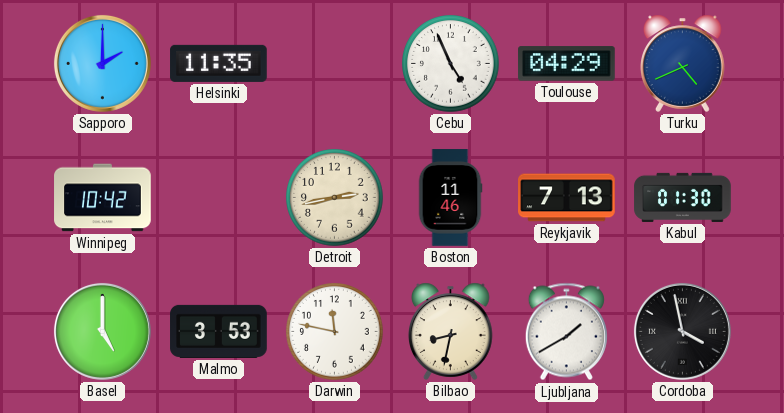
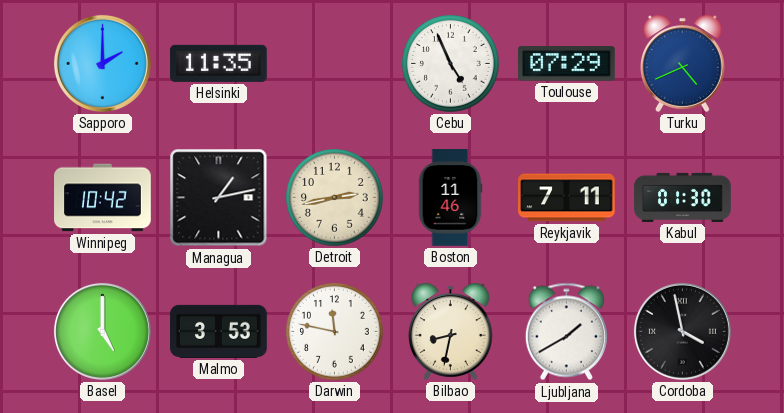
Toulouse: 04:29 -> 07:29
Managua: none -> 1:13
Reykjavik: 7:13 -> 7:11
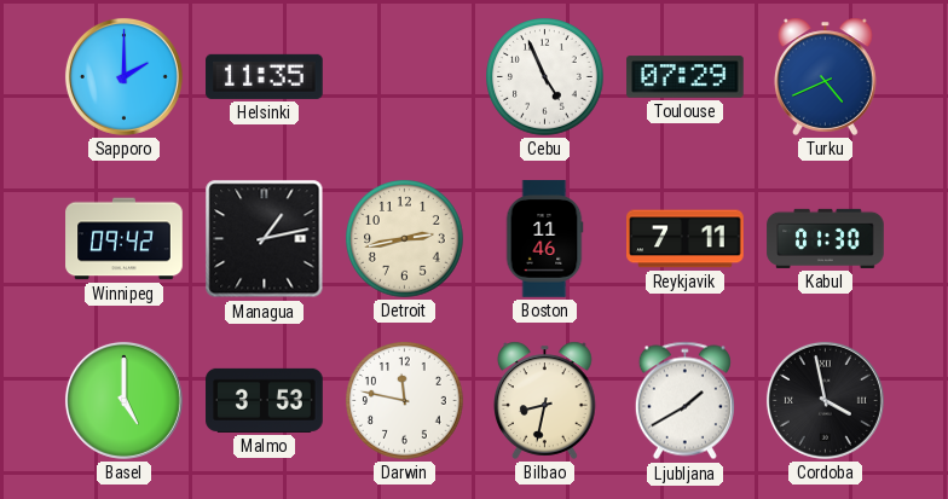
Winnipeg: 10:42 -> 09:42
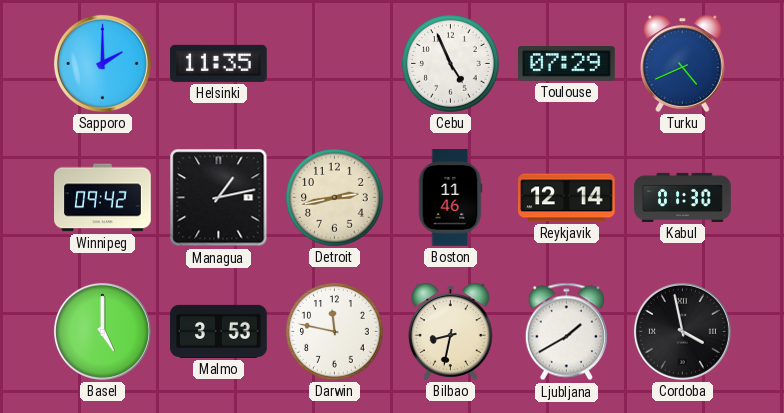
Reykjavik: 7:11 -> 12:14
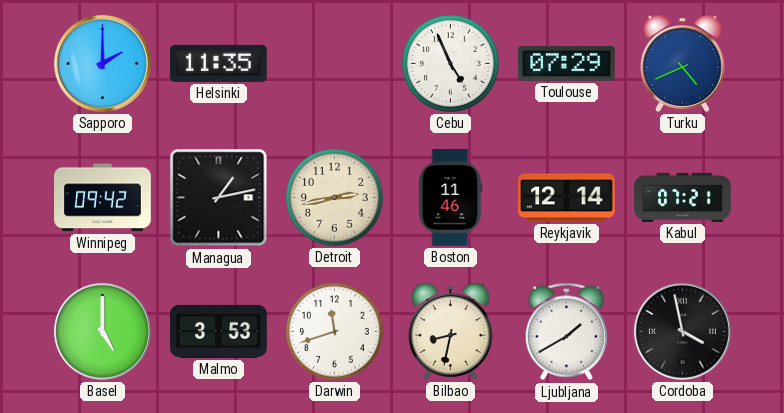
Kabul: 01:30 -> 07:21
Darwin: 11:47 -> 11:42
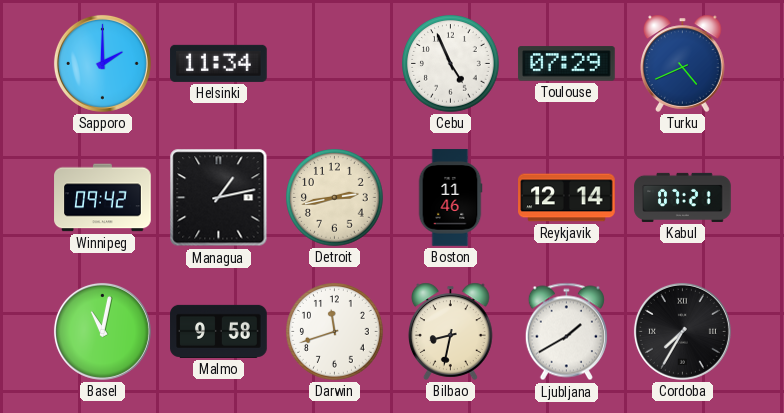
Helsinki: 11:35 -> 11:34
Basel: 5:00 -> 11:02
Malmo: 3:53 -> 9:58
Cordoba: 3:58 -> 7:35
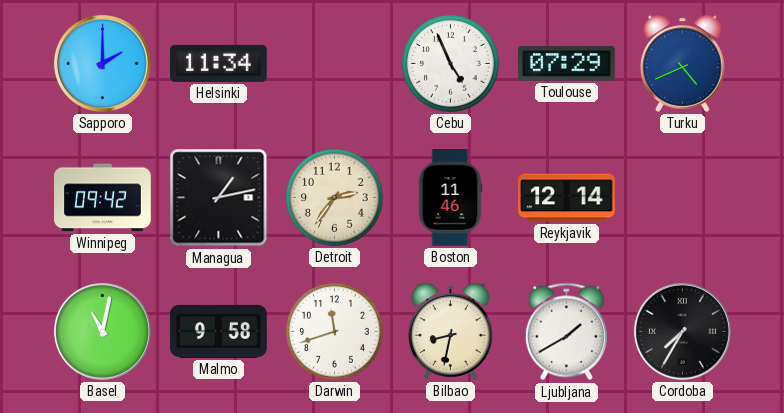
Detroit: 2:43 -> 2:36
Kabul: 07:21 -> none
